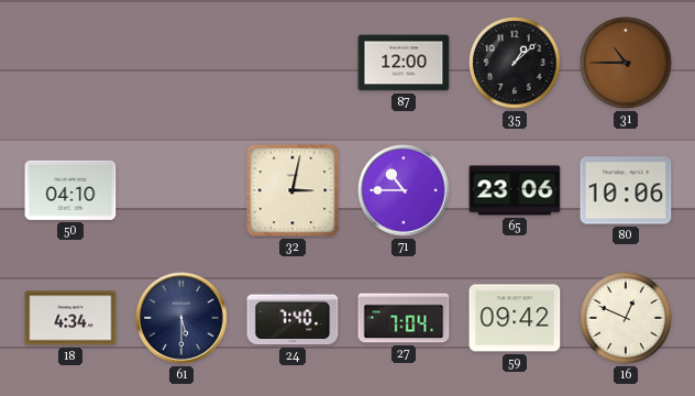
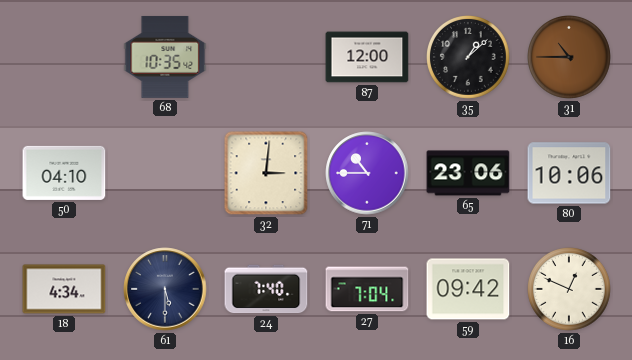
68: none -> 10:35
32: 3:02 -> 3:01
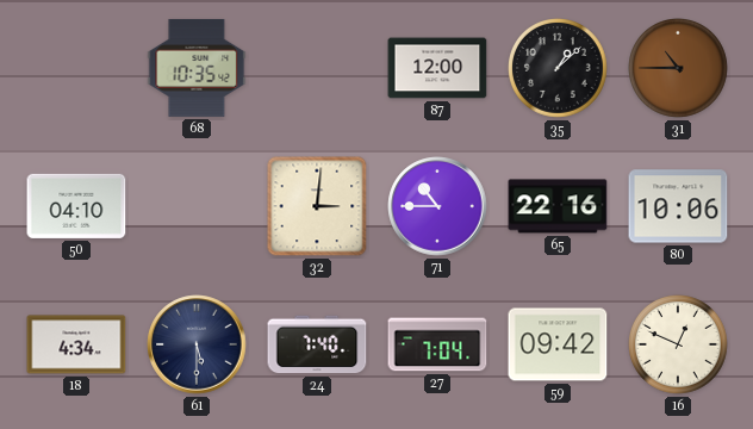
65: 23:06 -> 22:16
